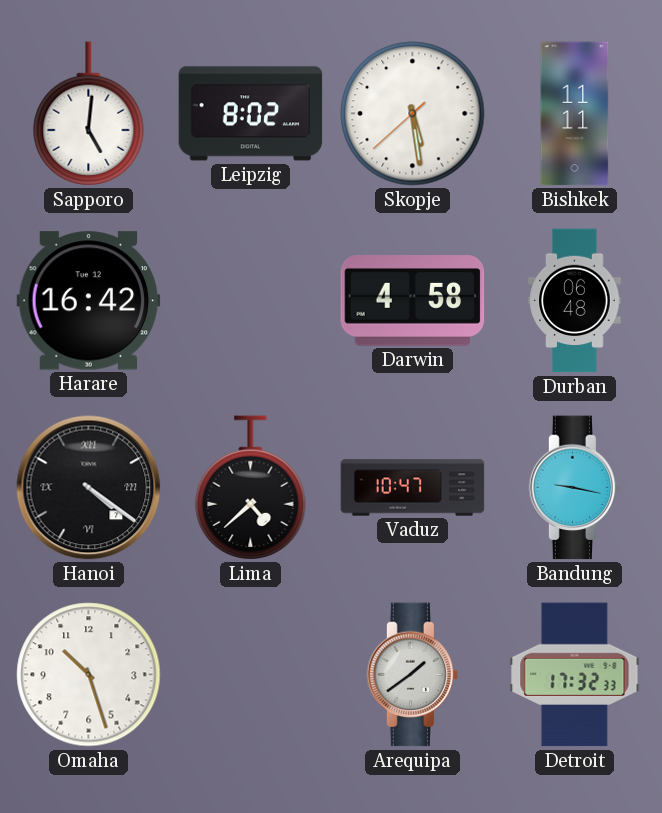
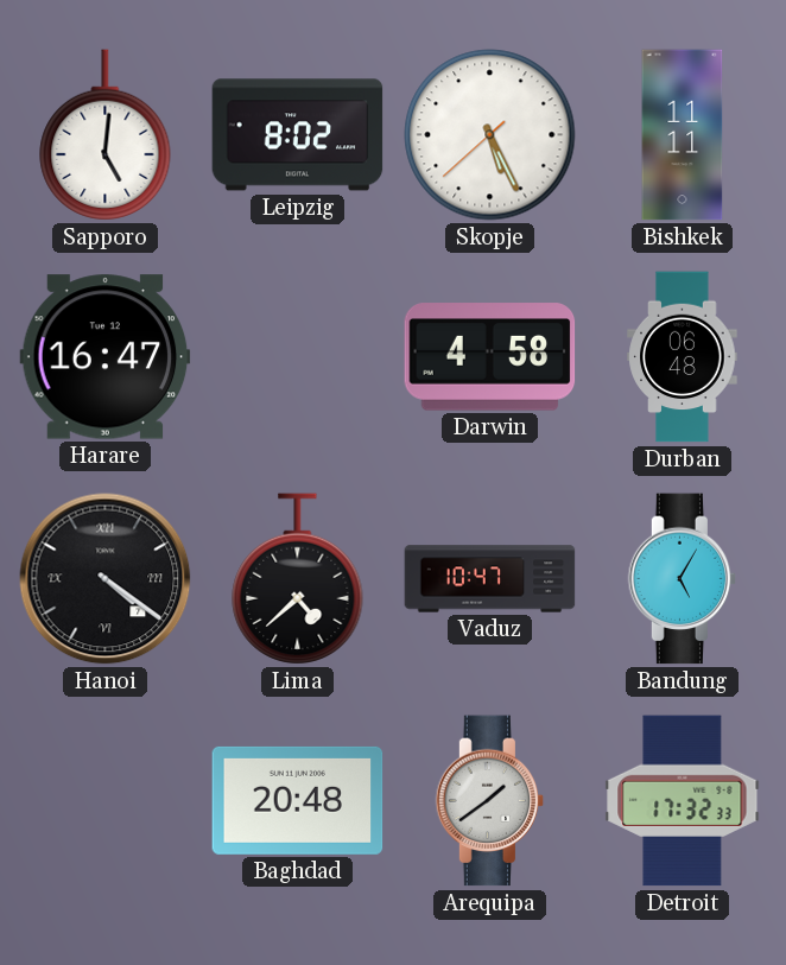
Skopje: 5:28 -> 5:25
Harare: 16:42 -> 16:47
Bandung: 9:17 -> 5:05
Omaha: 10:27 -> none
Baghdad: none -> 20:48
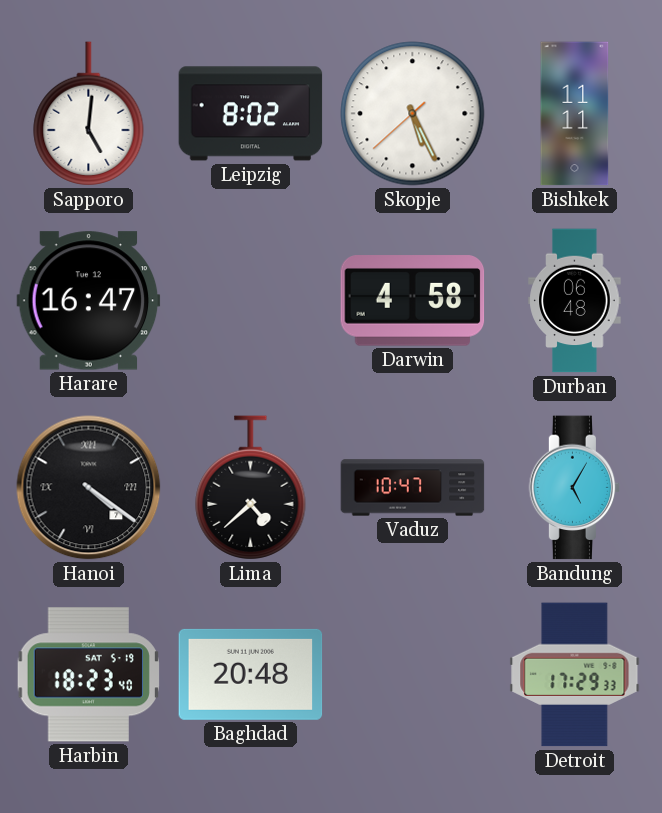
Harbin: none -> 18:23
Arequipa: 1:39 -> none
Detroit: 17:32 -> 17:29
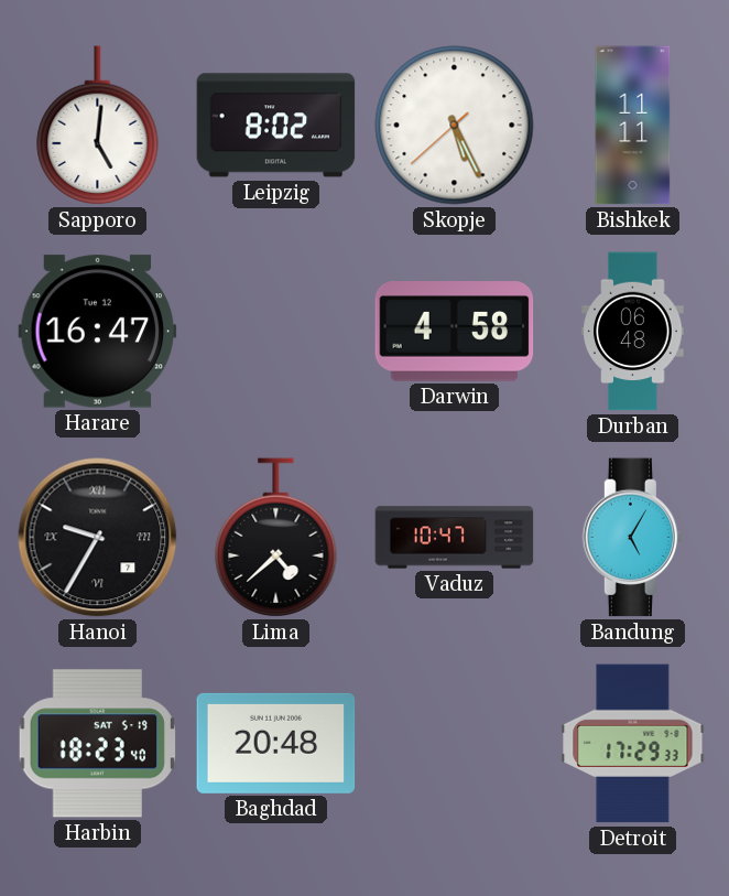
Hanoi: 4:21 -> 9:35
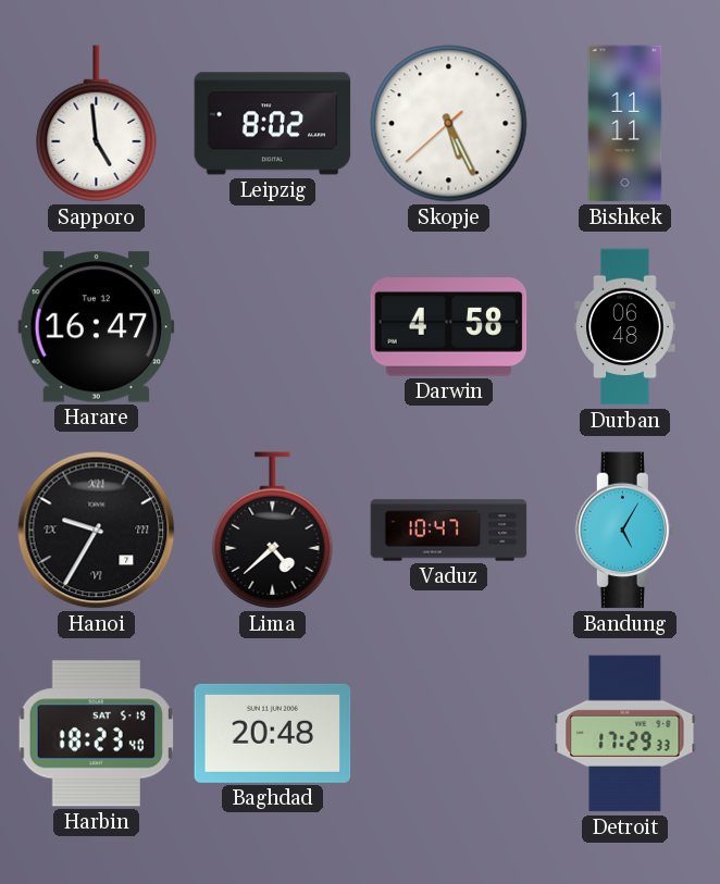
Sapporo: 5:01 -> 4:59
